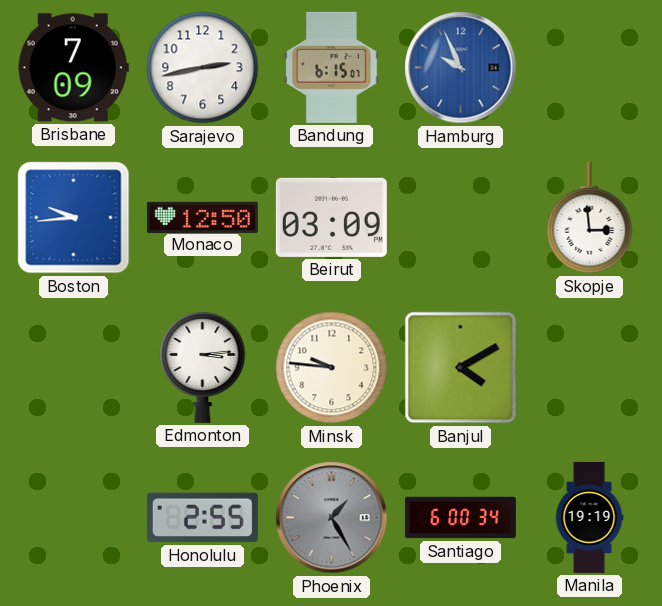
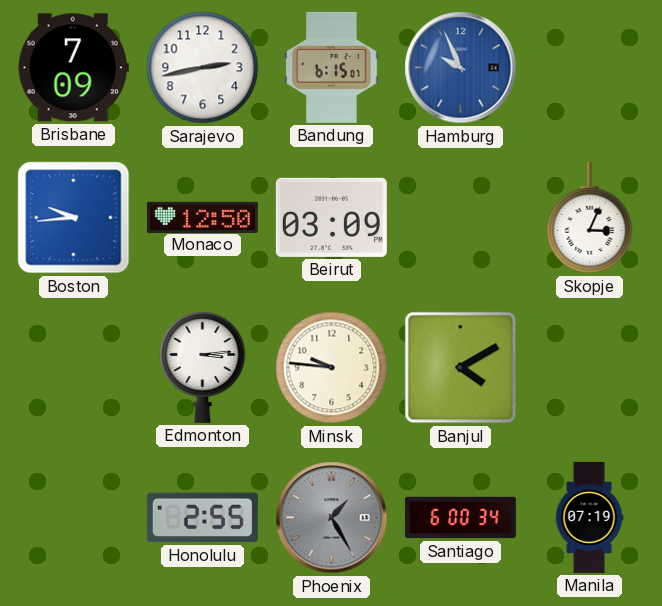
Skopje: 2:59 -> 3:04
Manila: 19:19 -> 07:19
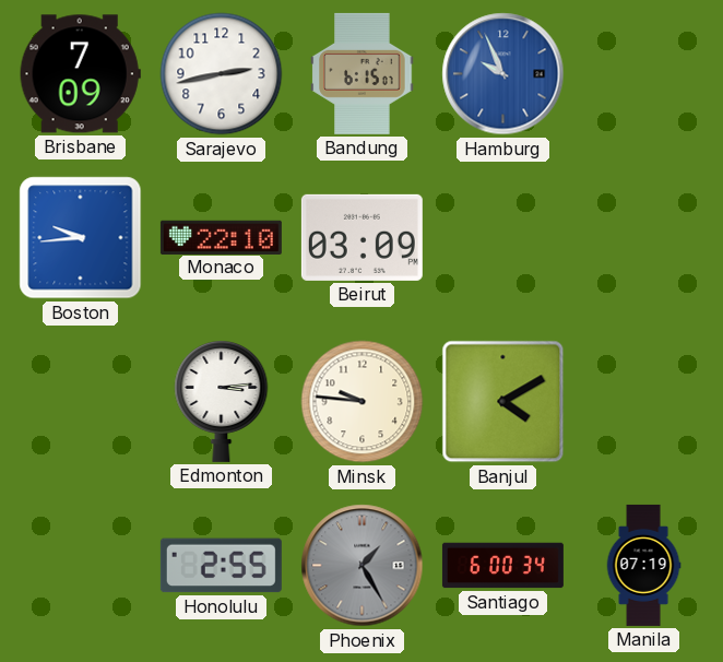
Monaco: 12:50 -> 22:10
Skopje: 3:04 -> none
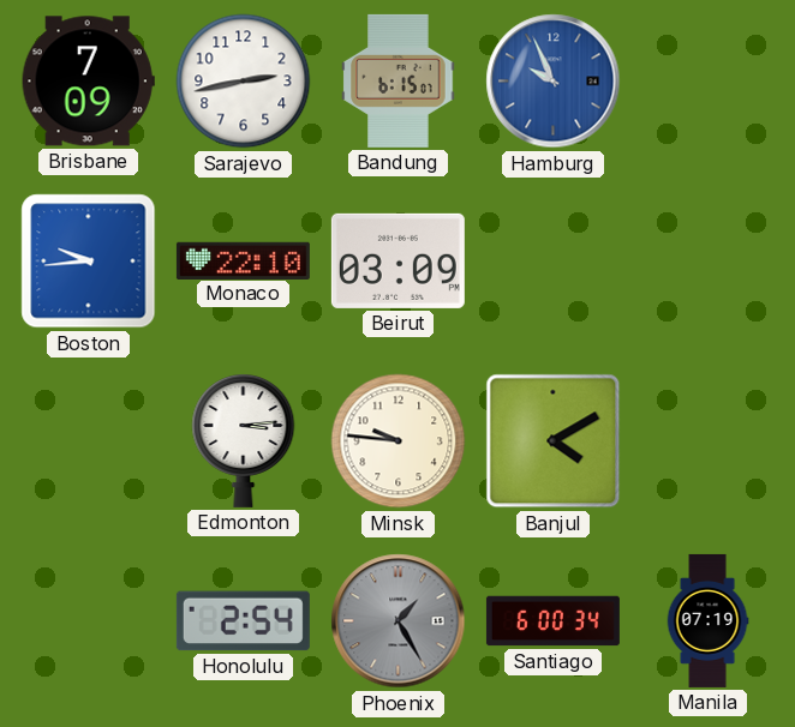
Honolulu: 2:55 -> 2:54
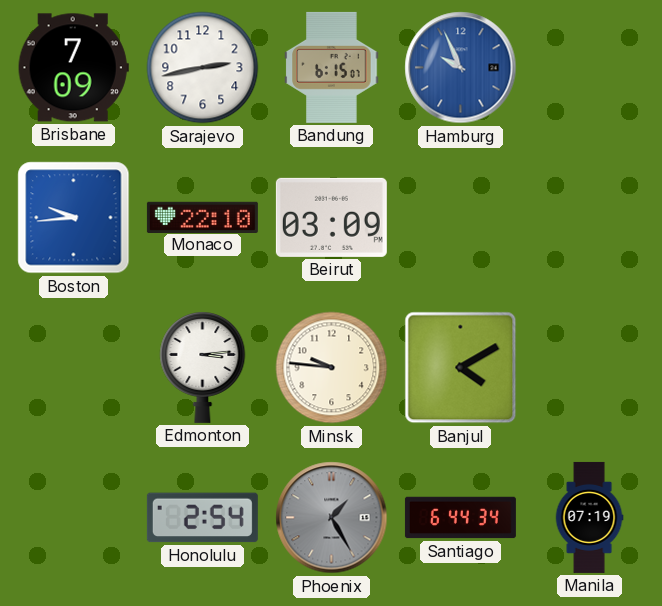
Santiago: 6:00 -> 6:44
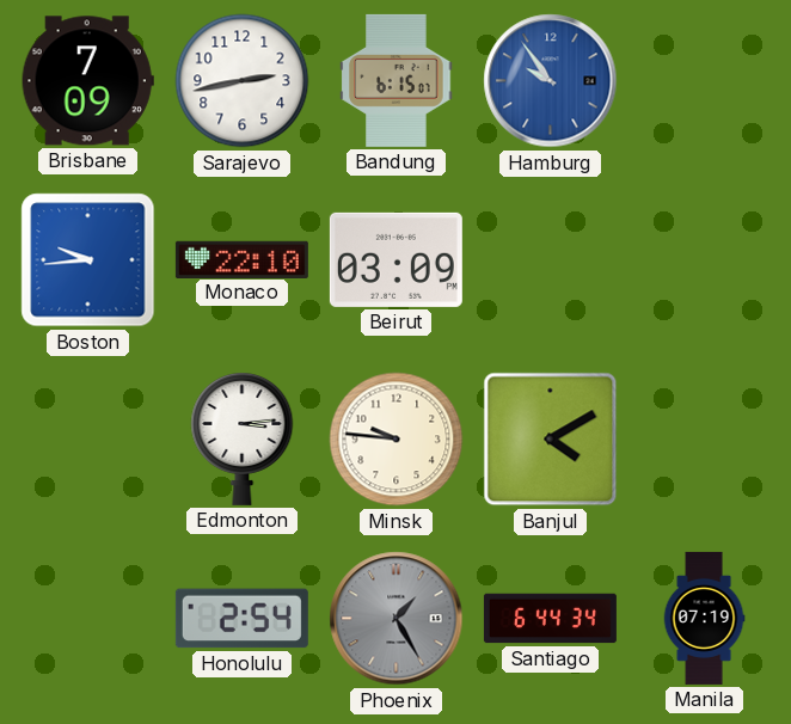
Hamburg: 9:56 -> 9:54
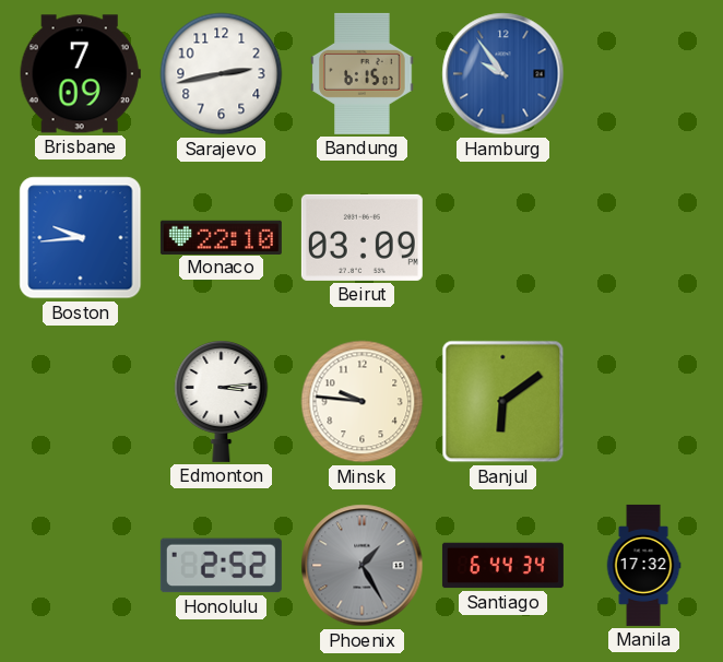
Banjul: 4:10 -> 6:09
Honolulu: 2:54 -> 2:52
Manila: 07:19 -> 17:32
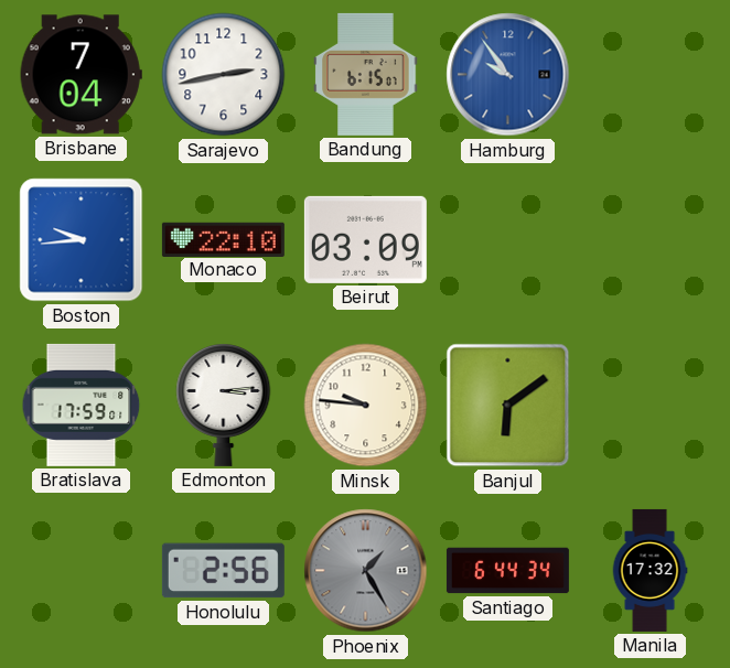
Brisbane: 7:09 -> 7:04
Bratislava: none -> 17:59
Honolulu: 2:52 -> 2:56
